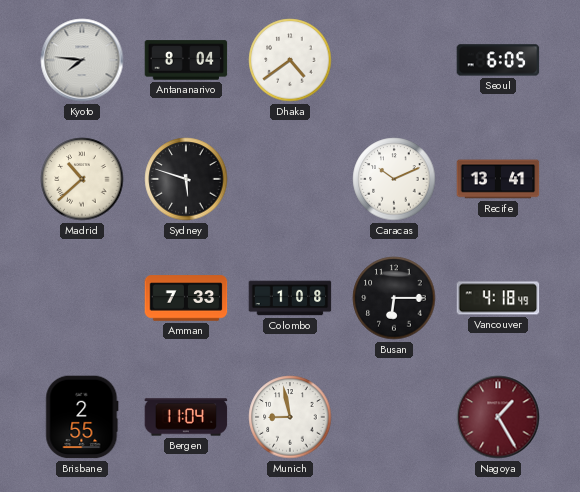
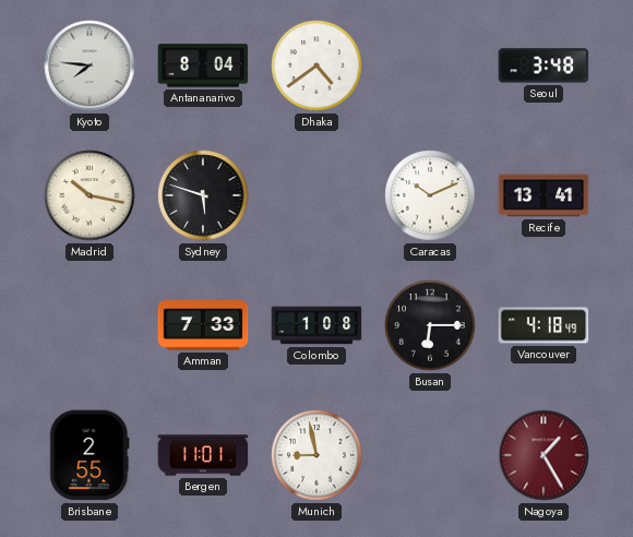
Seoul: 6:05 -> 3:48
Madrid: 10:38 -> 10:17
Bergen: 11:04 -> 11:01
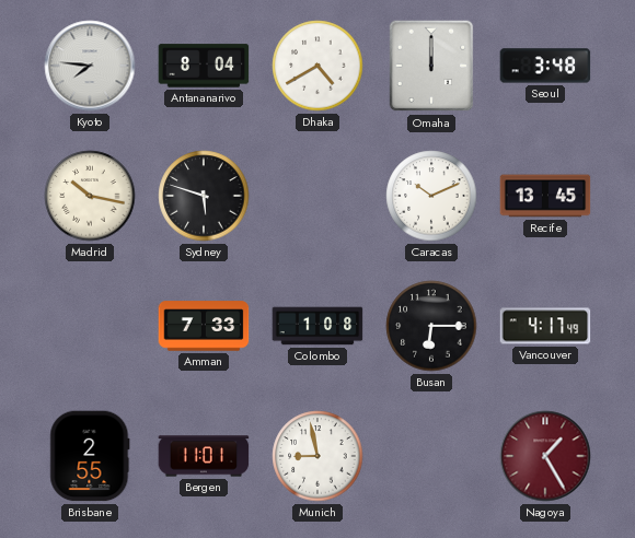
Dhaka: 4:39 -> 4:40
Omaha: none -> 12:00
Recife: 13:41 -> 13:45
Vancouver: 4:18 -> 4:17
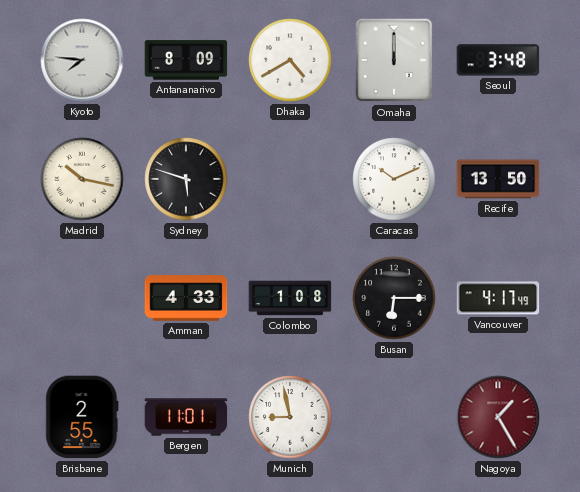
Antananarivo: 8:04 -> 8:09
Recife: 13:45 -> 13:50
Amman: 7:33 -> 4:33
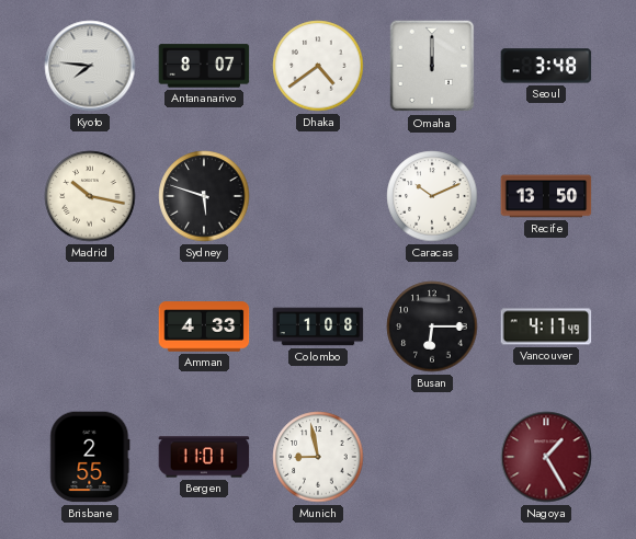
Antananarivo: 8:09 -> 8:07
Dhaka: 4:40 -> 4:39
